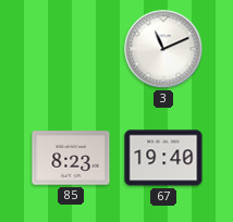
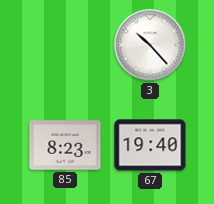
3: 11:11 -> 10:23
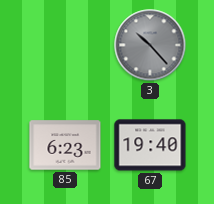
3 dial: white -> grey
85: 8:23 -> 6:23
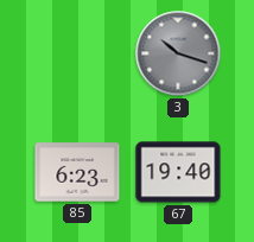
3: 10:23 -> 10:18
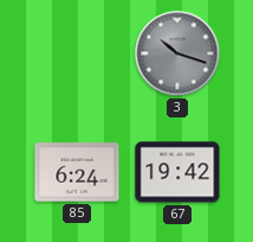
85: 6:23 -> 6:24
67: 19:40 -> 19:42
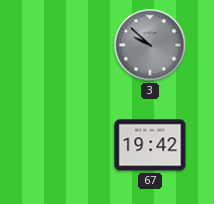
3: 10:18 -> 9:52
85: 6:24 -> none
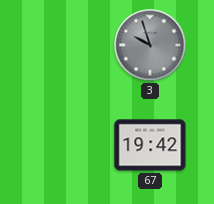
3: 9:52 -> 9:57
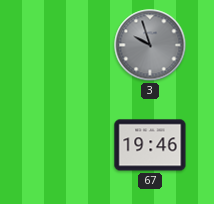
67: 19:42 -> 19:46
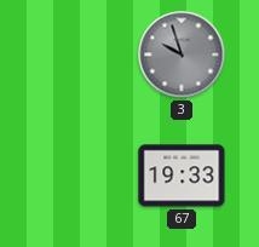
67: 19:46 -> 19:33
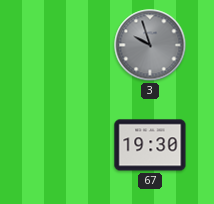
67: 19:33 -> 19:30
